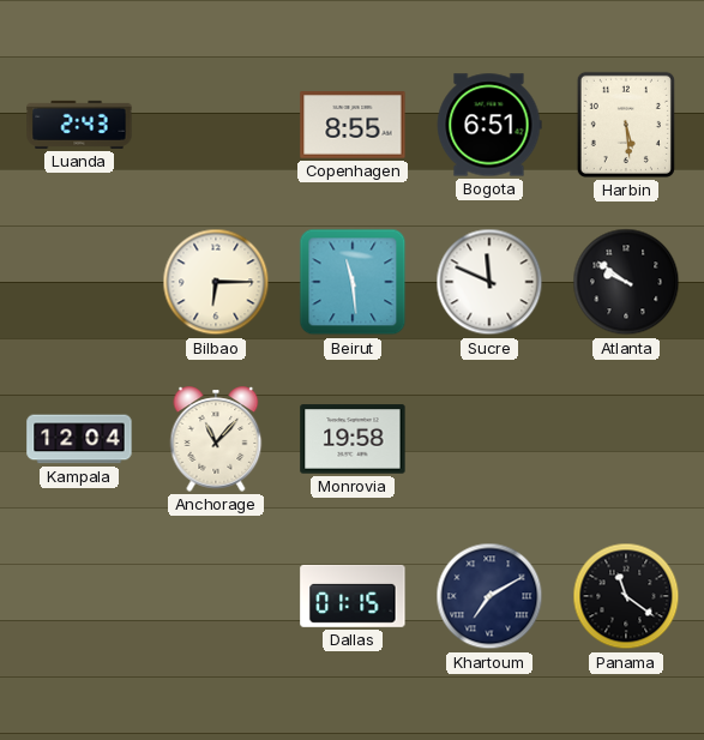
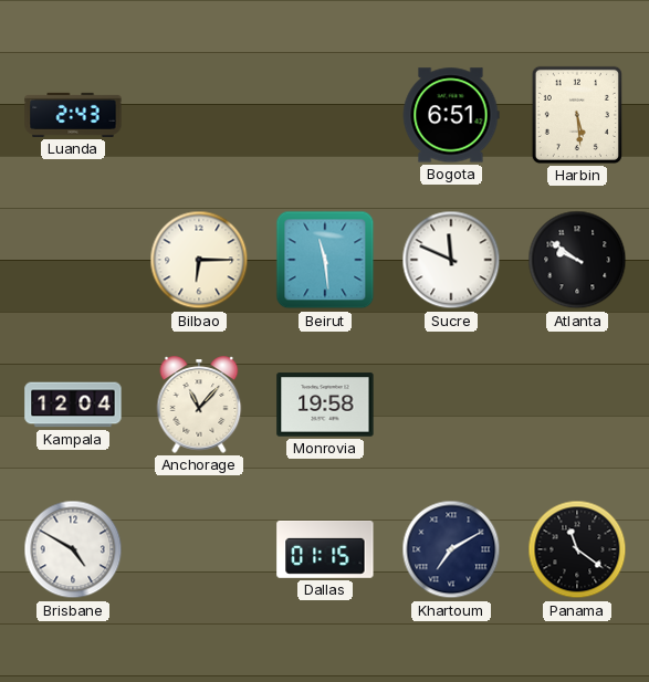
Copenhagen: 8:55 -> none
Brisbane: none -> 4:50
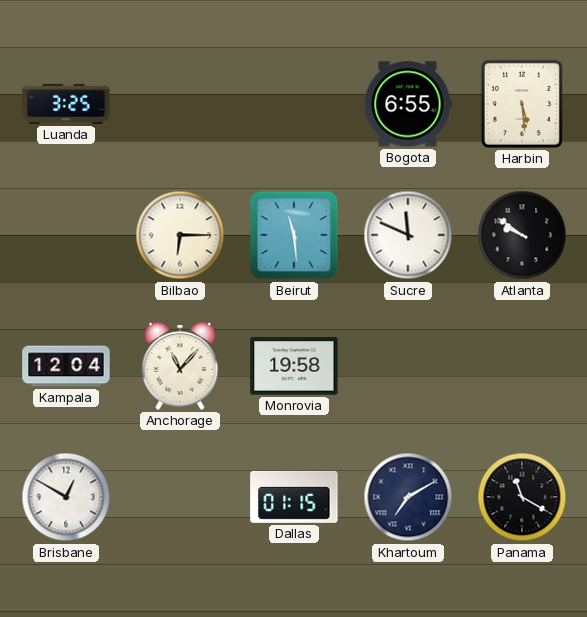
Luanda: 2:43 -> 3:25
Bogota: 6:51 -> 6:55
Brisbane: 4:50 -> 12:50
Panama: 11:21 -> 11:20
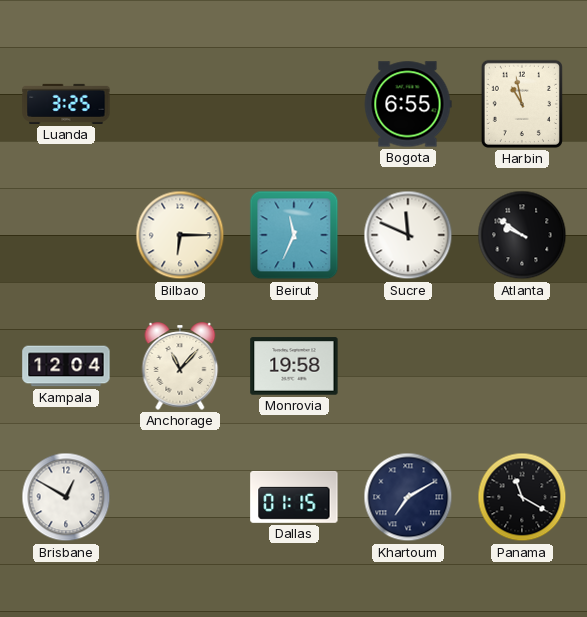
Harbin: 5:29 -> 10:58
Beirut: 11:29 -> 11:34
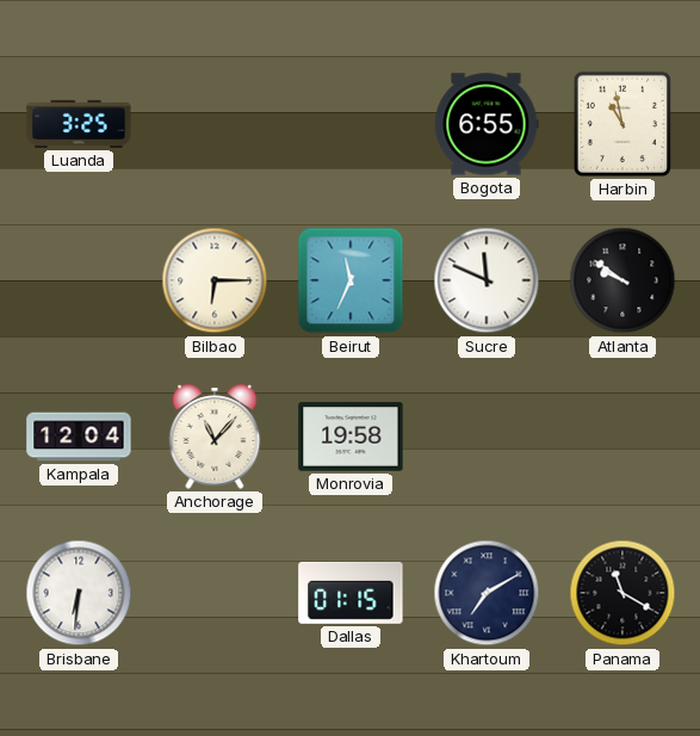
Brisbane: 12:50 -> 6:31
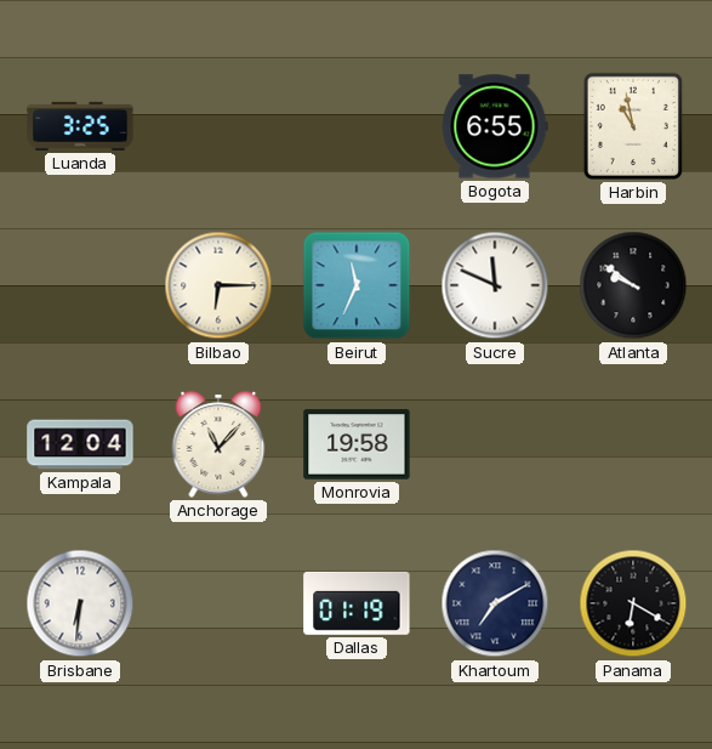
Dallas: 01:15 -> 01:19
Panama: 11:20 -> 6:20
